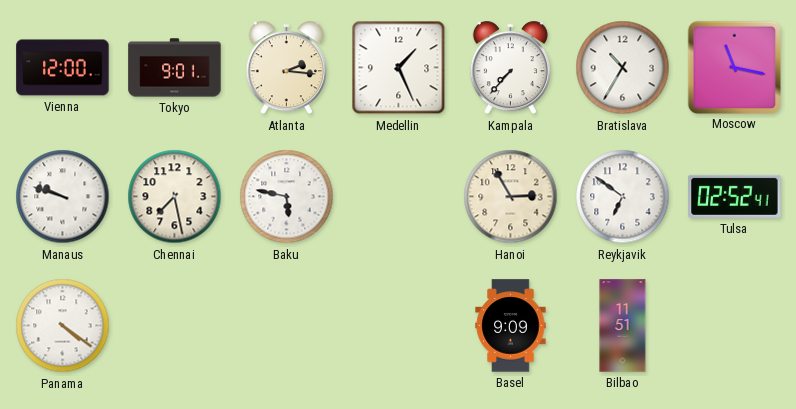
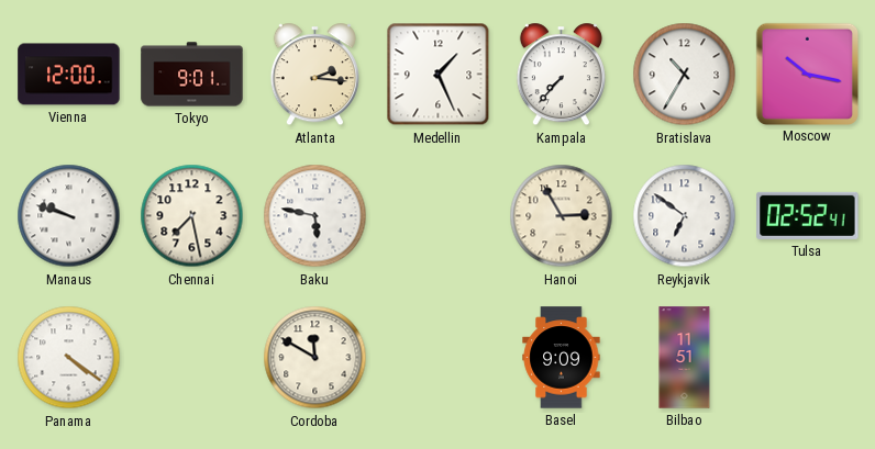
Moscow: 11:17 -> 10:17
Cordoba: none -> 11:50
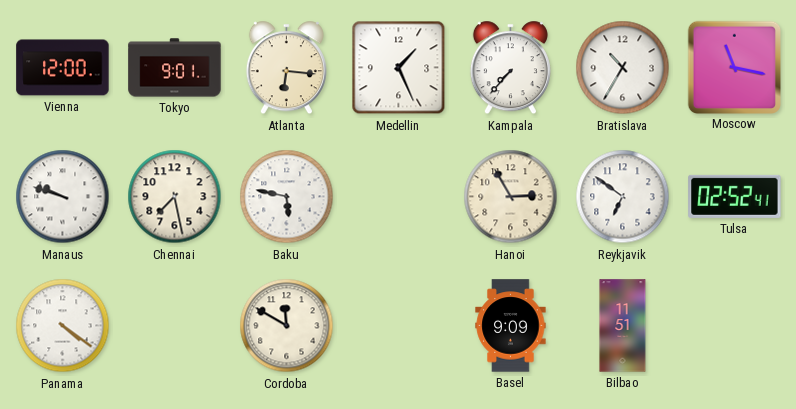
Atlanta: 2:16 -> 6:16
Moscow: 10:17 -> 11:17
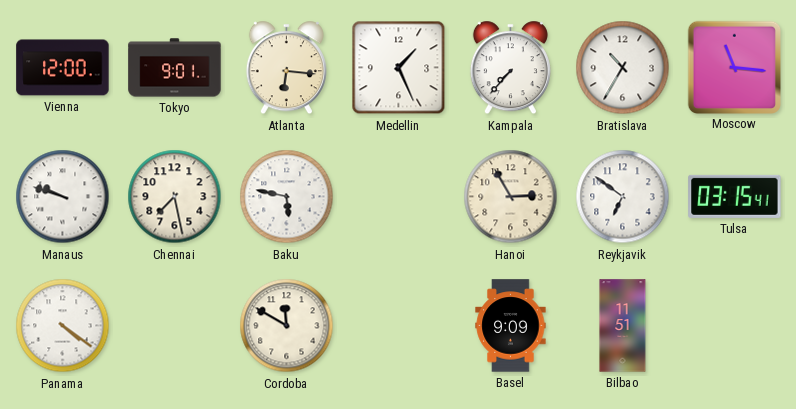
Moscow: 11:17 -> 11:16
Tulsa: 02:52 -> 03:15
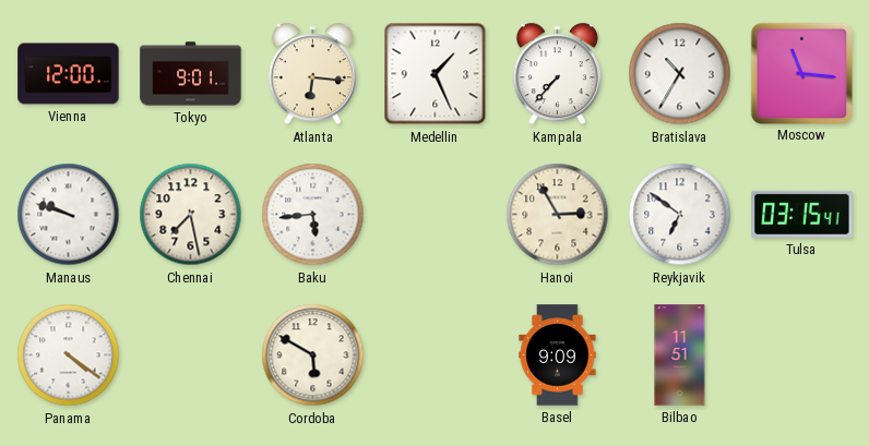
Baku: 5:47 -> 5:44
Cordoba: 11:50 -> 5:50
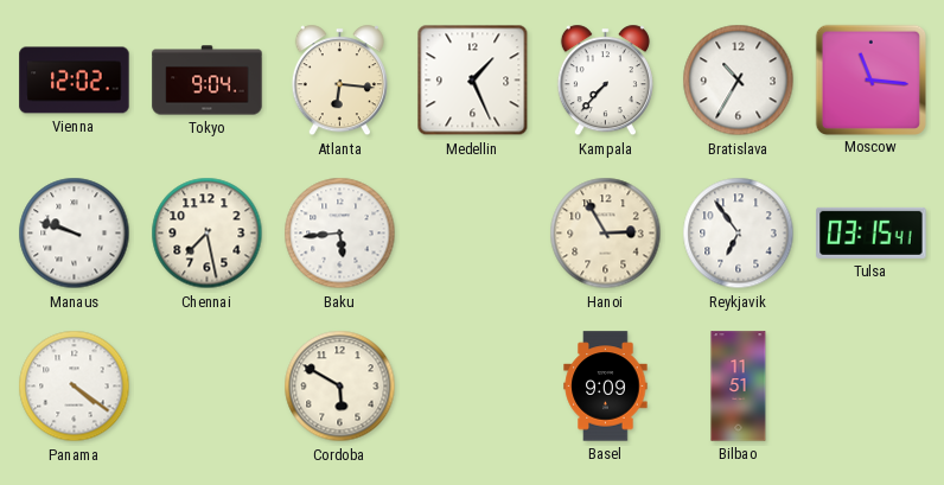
Vienna: 12:00 -> 12:02
Tokyo: 9:01 -> 9:04
Reykjavik: 6:51 -> 6:54
